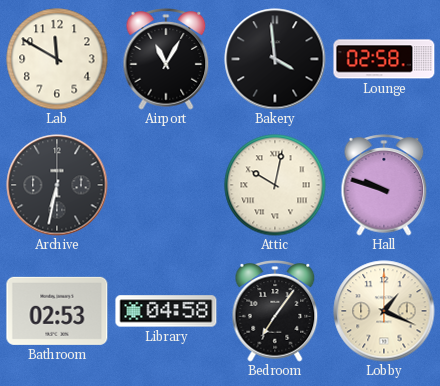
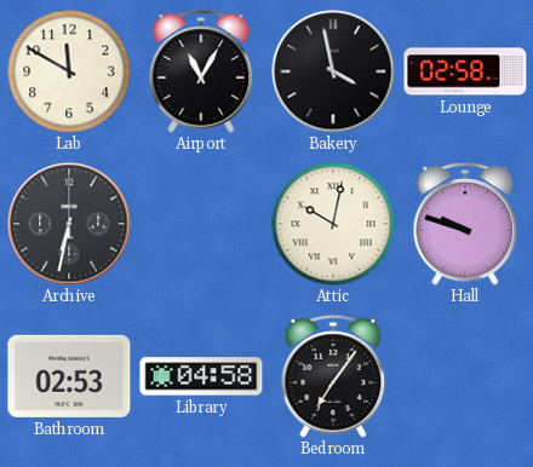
Bakery: 3:59 -> 3:58
Lobby: 1:19 -> none
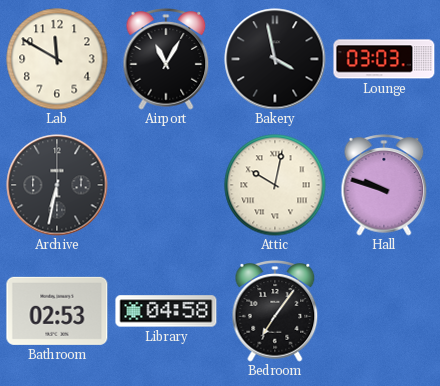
Lounge: 02:58 -> 03:03
